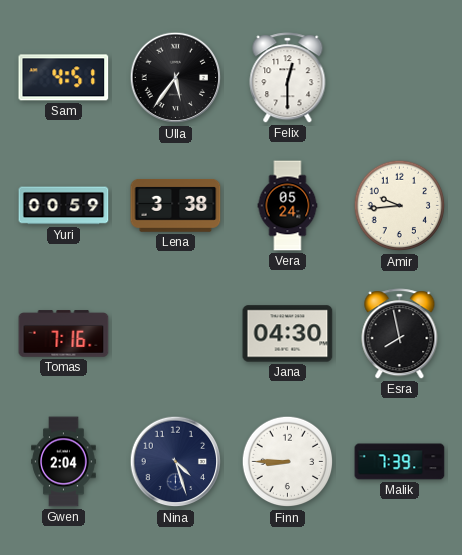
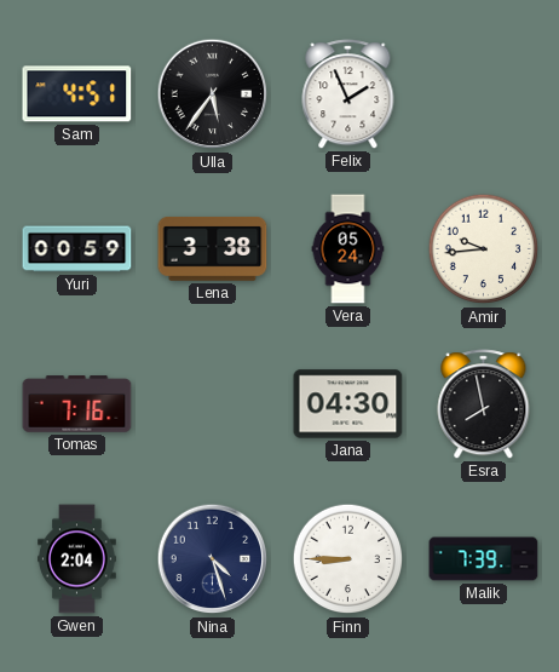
Felix: 12:30 -> 1:56
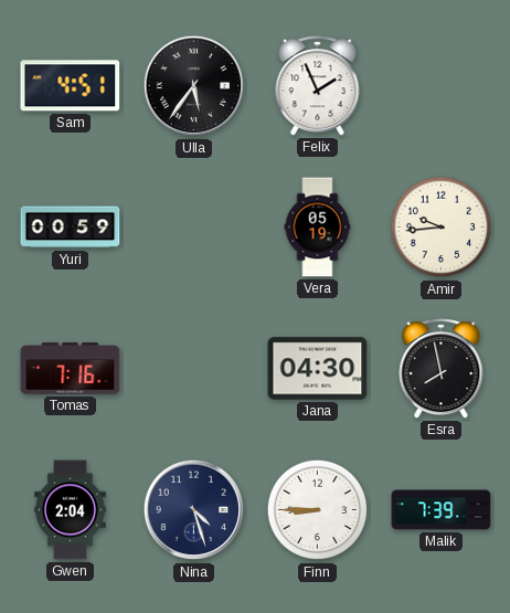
Lena: 3:38 -> none
Vera: 05:24 -> 05:19
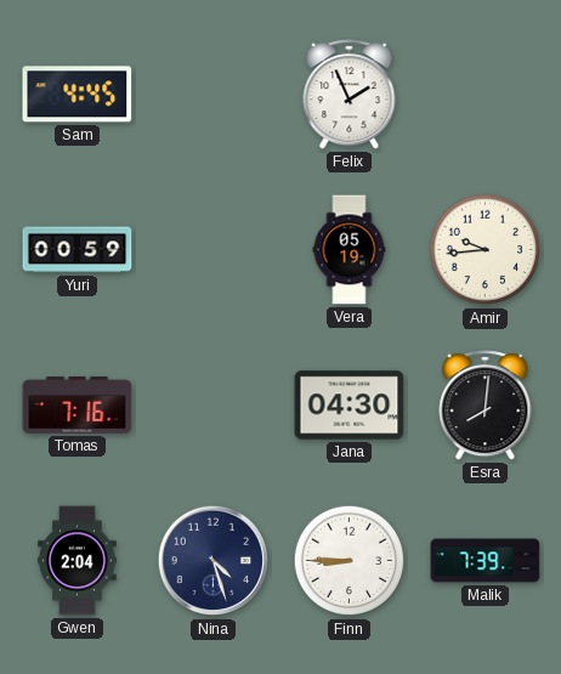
Sam: 4:51 -> 4:45
Ulla: 5:36 -> none
Esra: 7:58 -> 8:01
